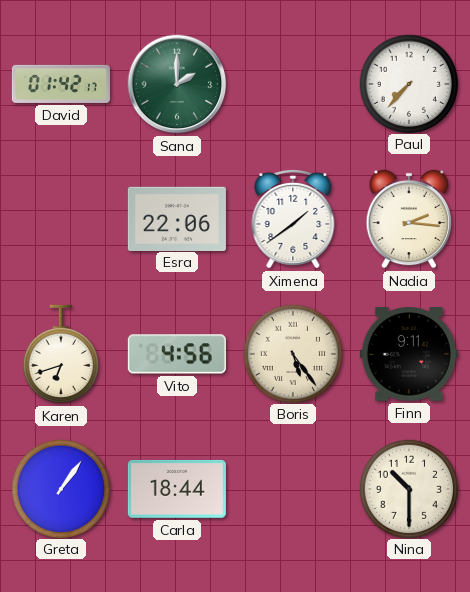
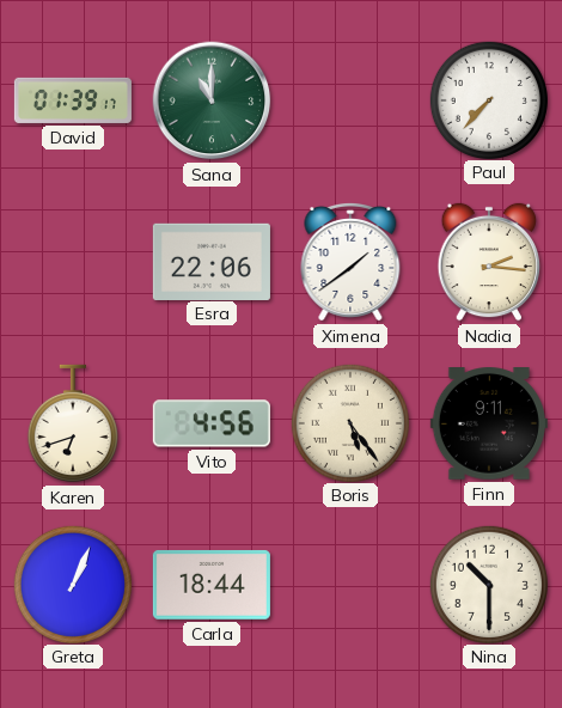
David: 01:42 -> 01:39
Sana: 2:00 -> 11:00
Greta: 1:06 -> 1:04
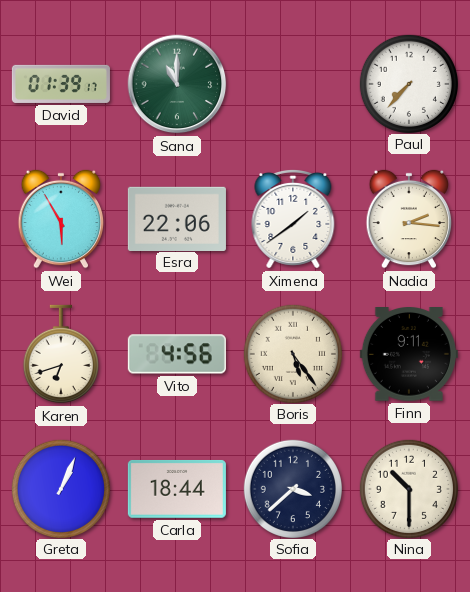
Wei: none -> 5:55
Sofia: none -> 3:38
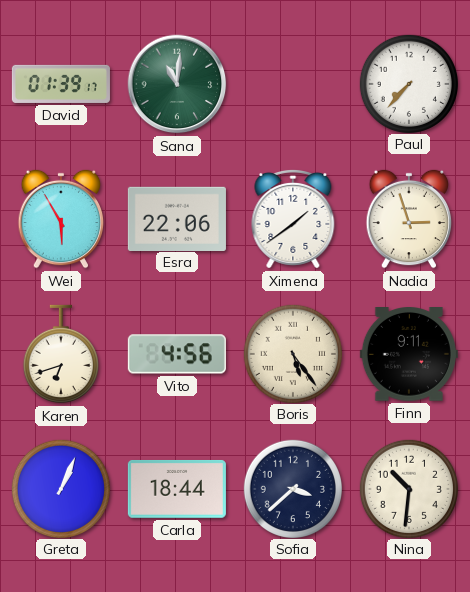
Sana: 11:00 -> 11:01
Nadia: 2:16 -> 2:57
Nina: 10:30 -> 10:31
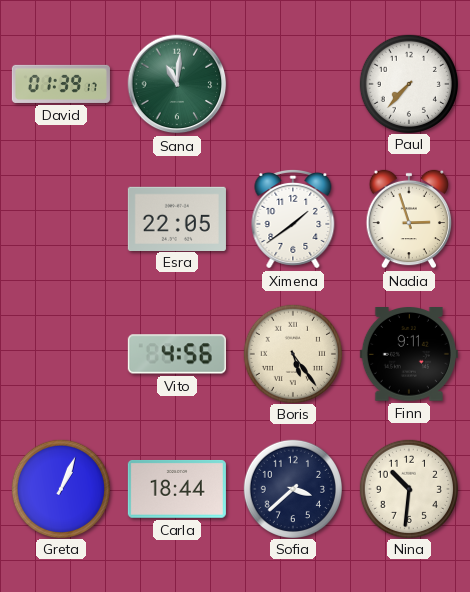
Wei: 5:55 -> none
Esra: 22:06 -> 22:05
Karen: 6:42 -> none
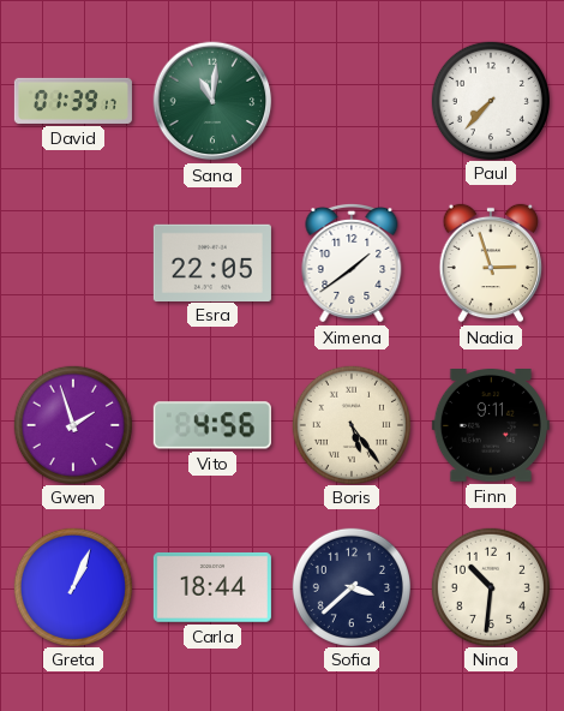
Gwen: none -> 1:57
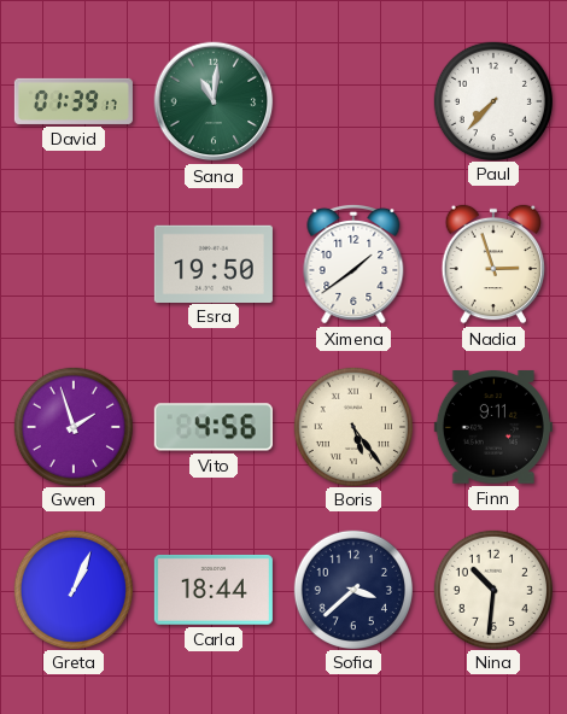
Esra: 22:05 -> 19:50
